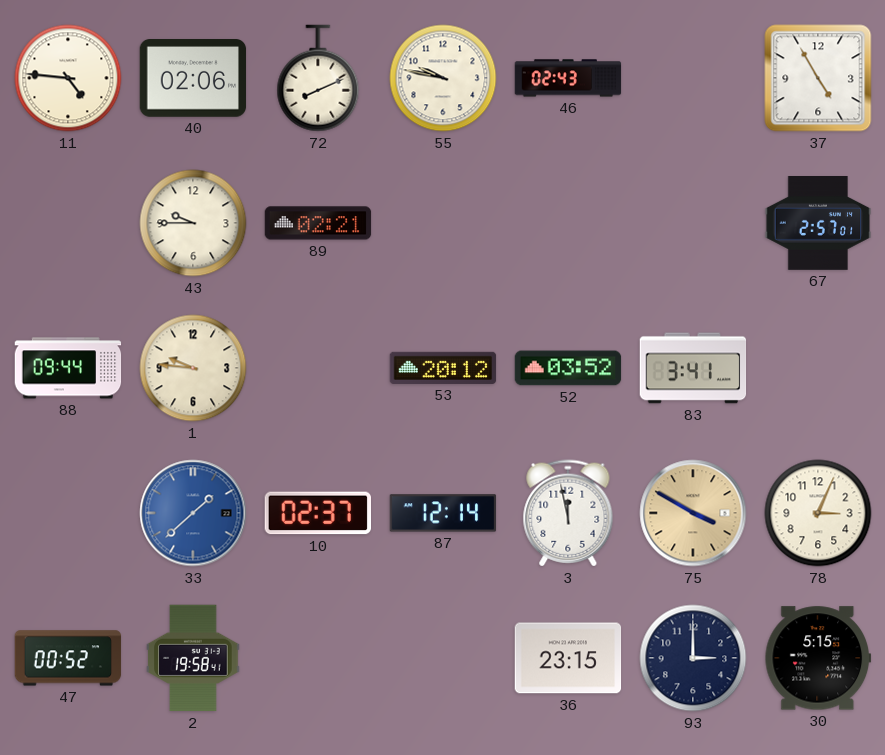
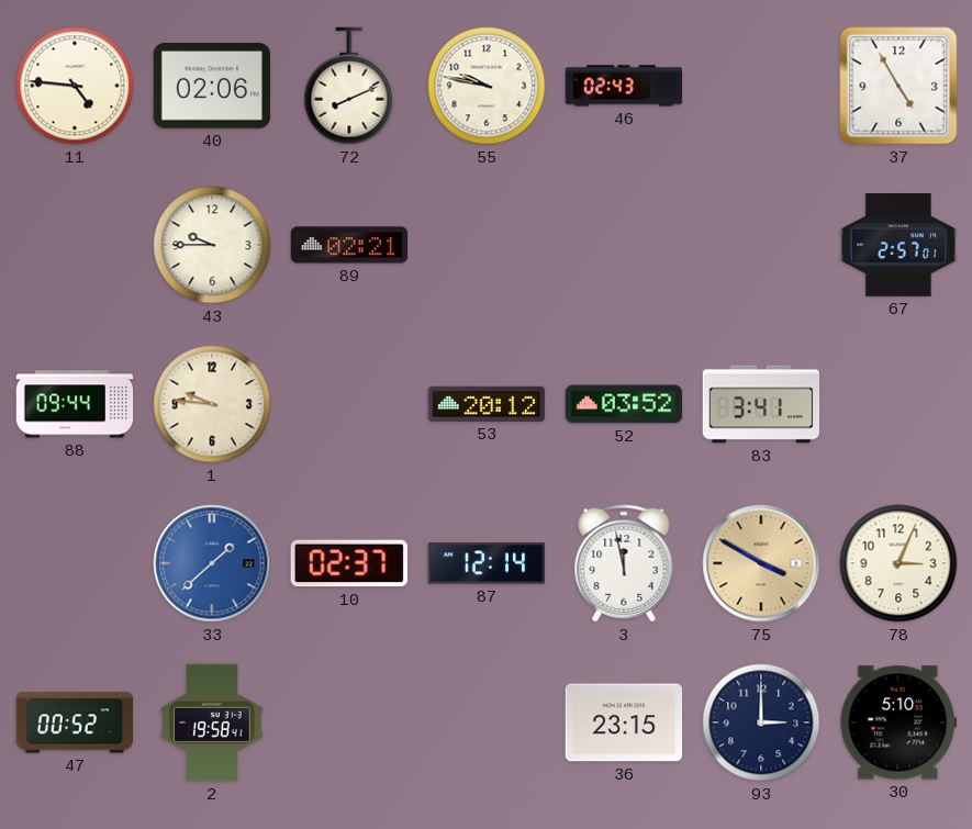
30: 5:15 -> 5:10
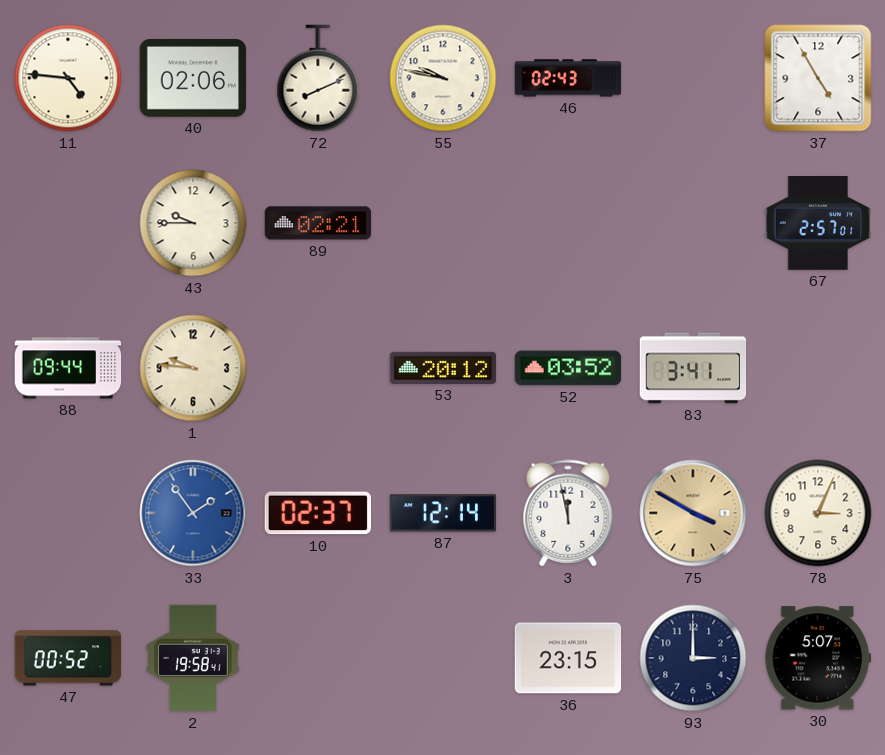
33: 1:38 -> 1:54
30: 5:10 -> 5:07
